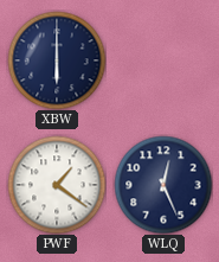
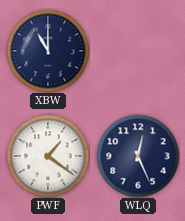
XBW: 6:00 -> 11:00
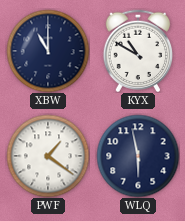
KYX: none -> 10:50
WLQ: 12:26 -> 5:58
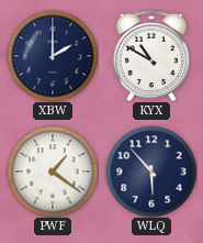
XBW: 11:00 -> 2:00
WLQ: 5:58 -> 5:53
